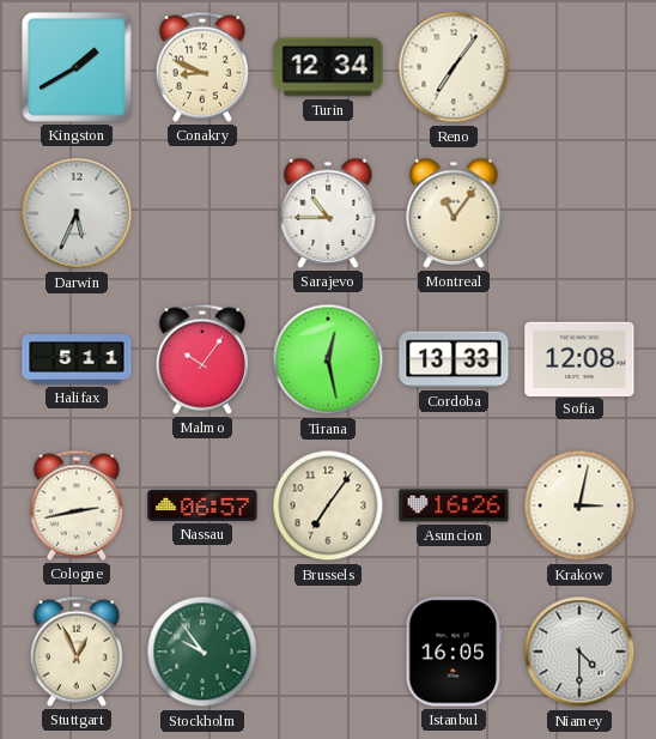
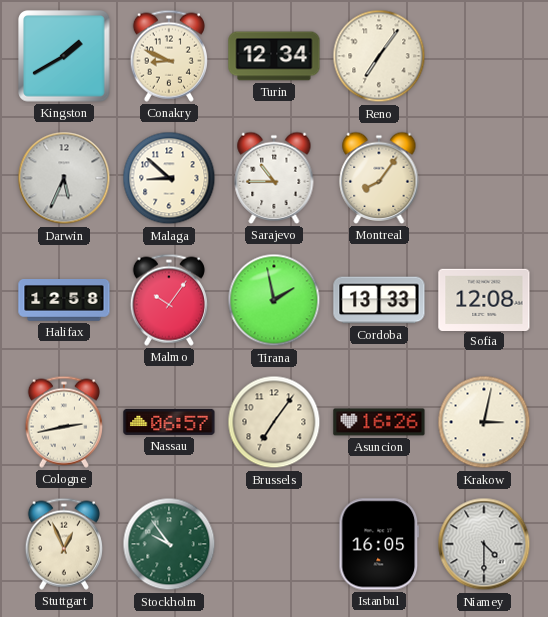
Malaga: none -> 8:52
Montreal: 11:06 -> 8:06
Halifax: 5:11 -> 12:58
Tirana: 12:28 -> 1:58
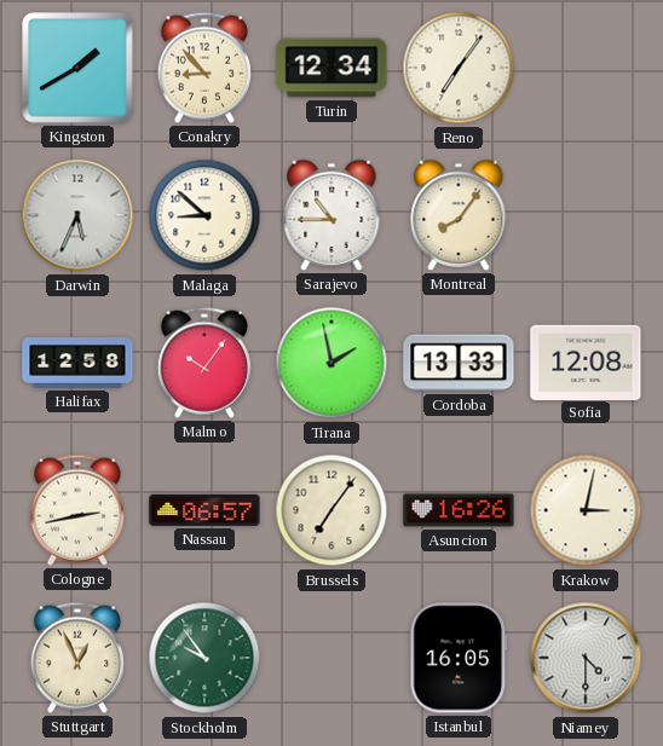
Conakry: 8:49 -> 8:53
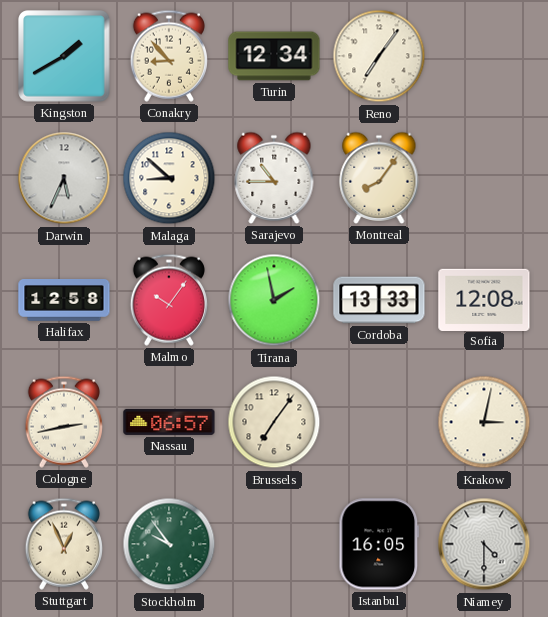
Asuncion: 16:26 -> none
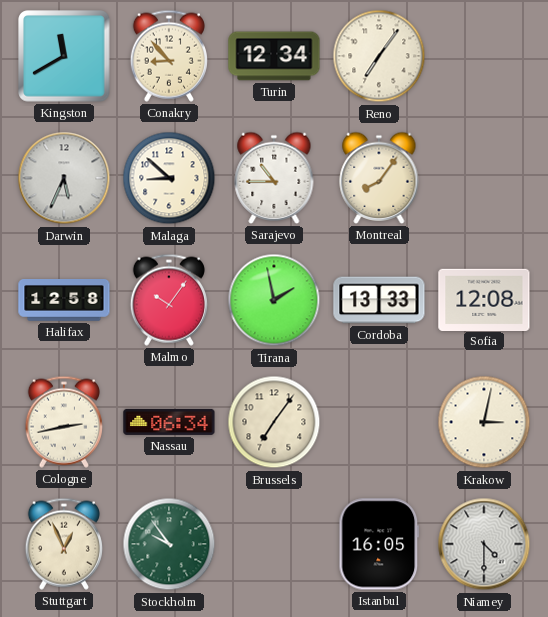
Kingston: 1:40 -> 11:40
Nassau: 06:57 -> 06:34
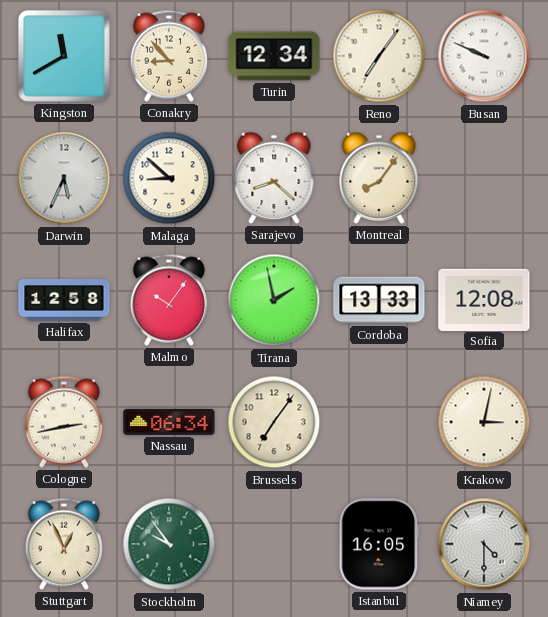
Busan: none -> 9:49
Sarajevo: 10:45 -> 8:22
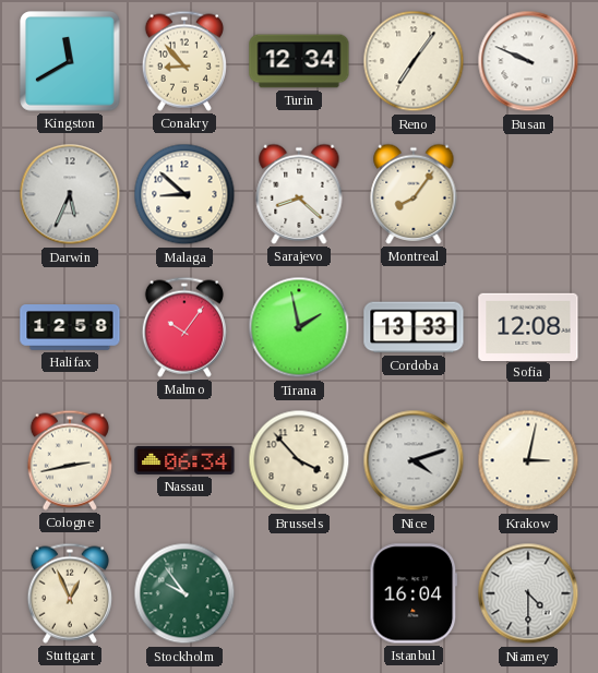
Brussels: 7:06 -> 3:53
Nice: none -> 4:12
Istanbul: 16:05 -> 16:04
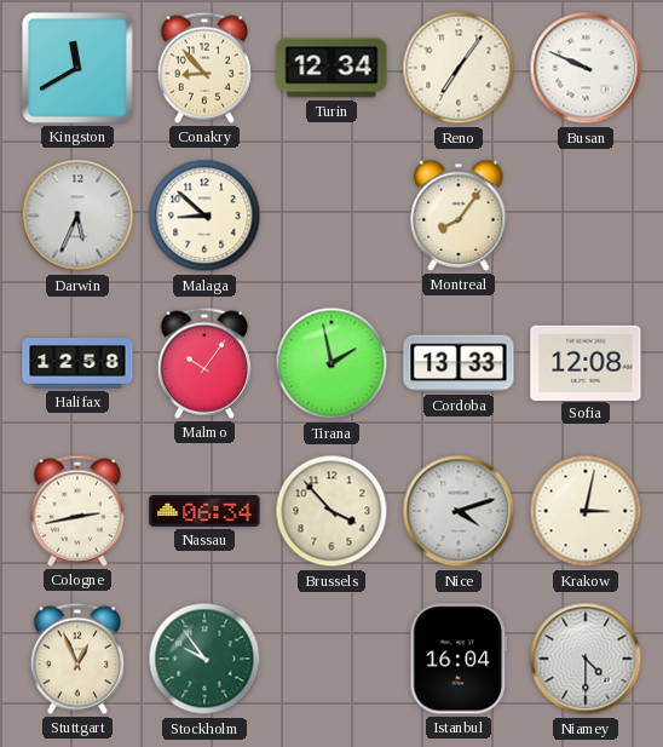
Sarajevo: 8:22 -> none
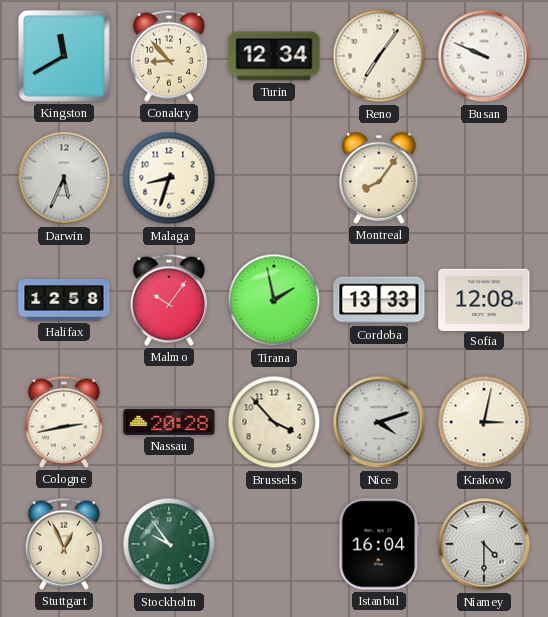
Malaga: 8:52 -> 8:33
Nassau: 06:34 -> 20:28
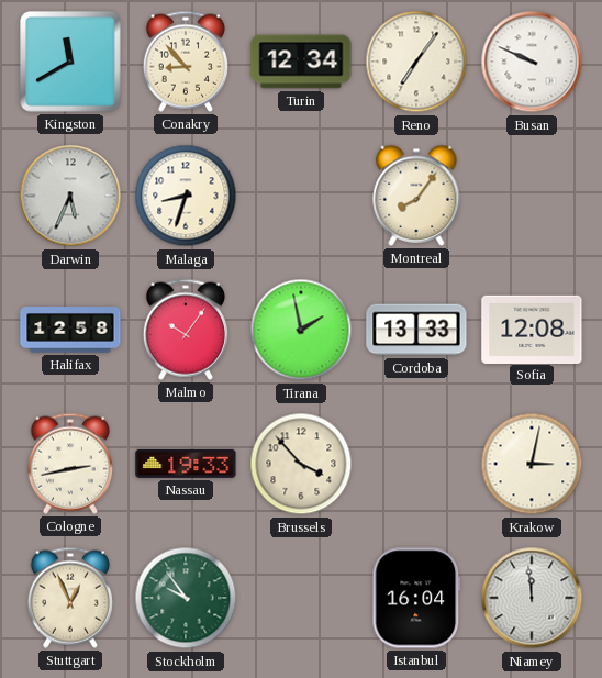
Nassau: 20:28 -> 19:33
Nice: 4:12 -> none
Niamey: 4:30 -> 11:59
